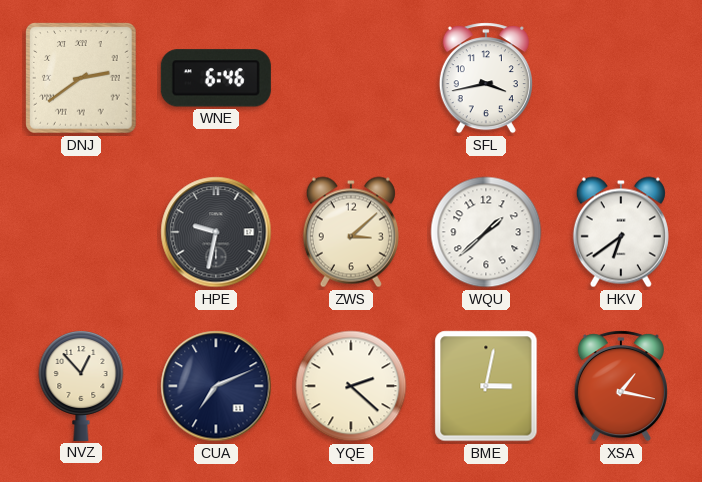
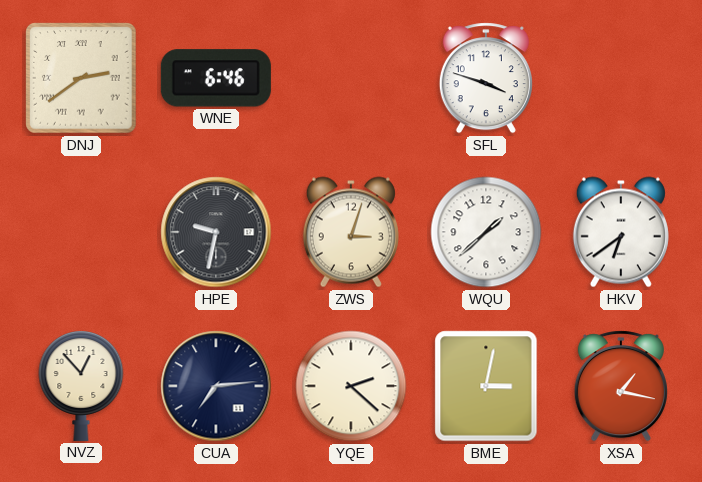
SFL: 3:43 -> 3:48
ZWS: 3:08 -> 3:03
CUA: 7:11 -> 7:14
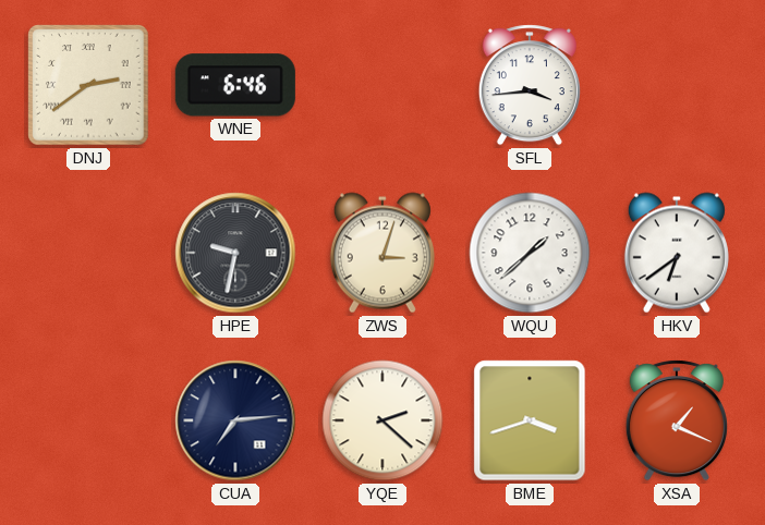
SFL: 3:48 -> 3:44
NVZ: 12:53 -> none
BME: 3:02 -> 3:42
XSA: 1:17 -> 1:19
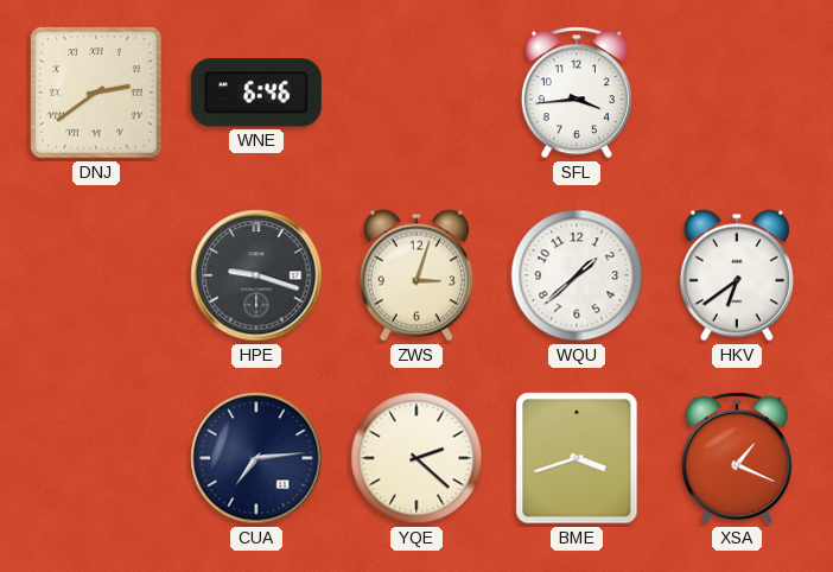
HPE: 9:32 -> 9:18
